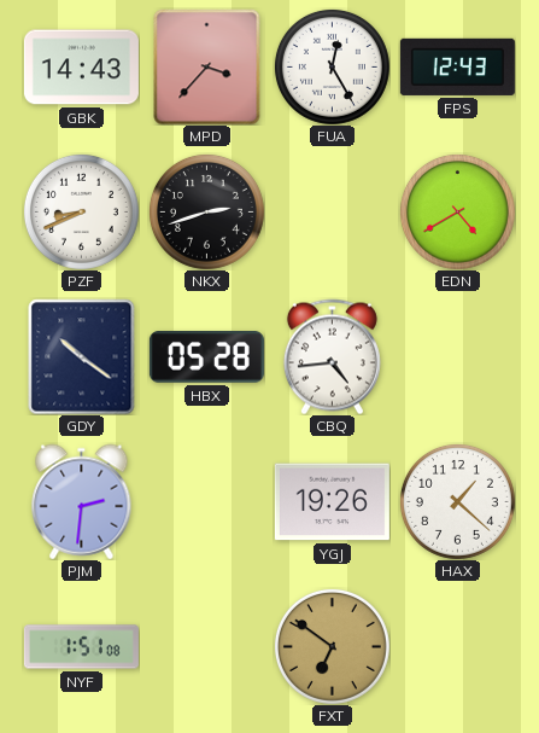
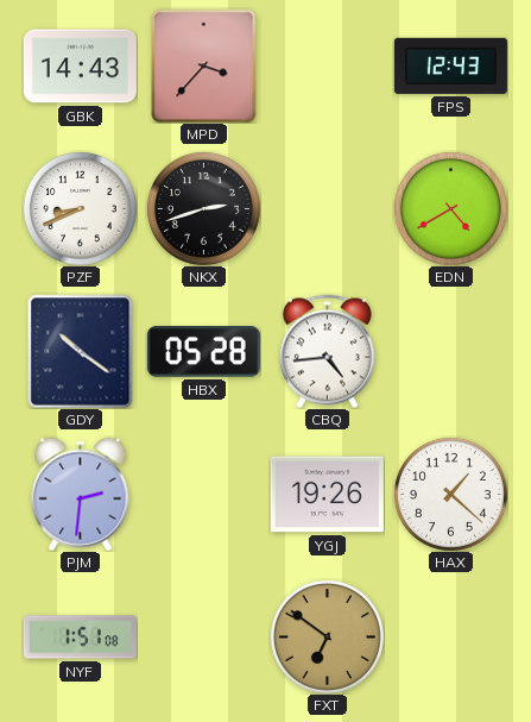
FUA: 12:25 -> none
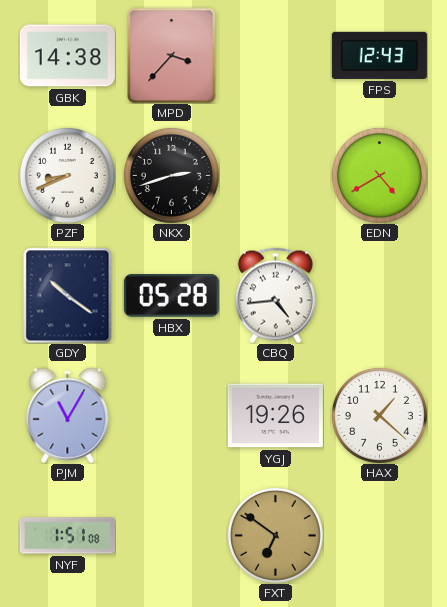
GBK: 14:43 -> 14:38
PJM: 2:31 -> 11:05
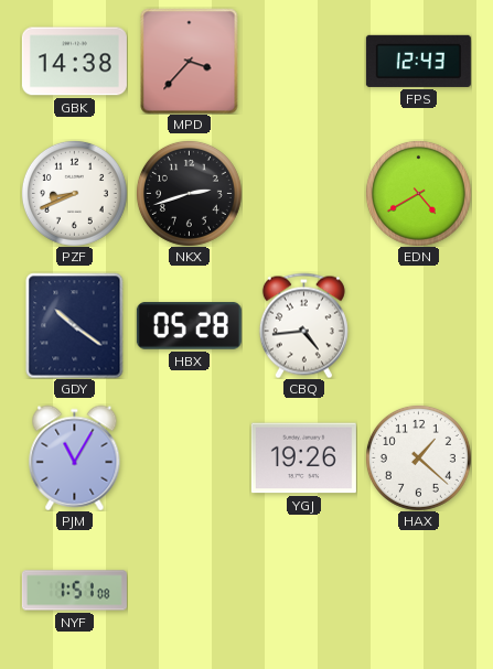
FXT: 6:51 -> none
